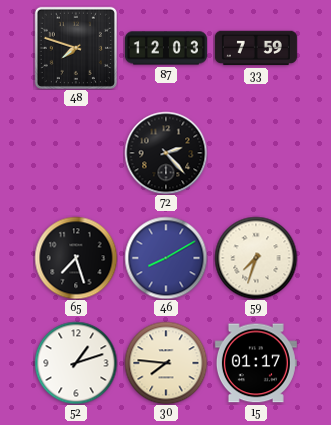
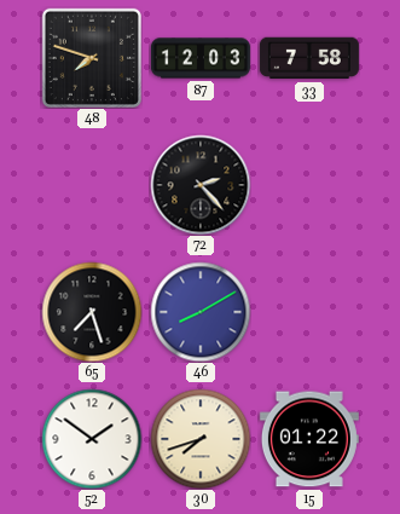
33: 7:59 -> 7:58
59: 7:33 -> none
52: 1:12 -> 1:51
30: 7:46 -> 7:42
15: 01:17 -> 01:22
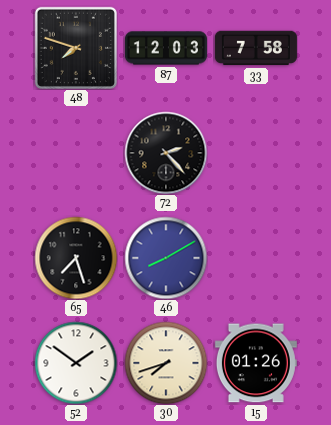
15: 01:22 -> 01:26
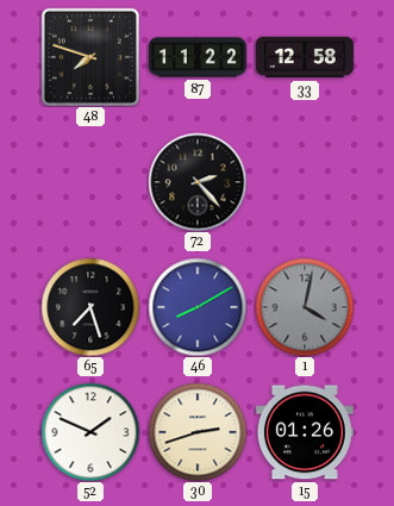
87: 12:03 -> 11:22
33: 7:58 -> 12:58
1: none -> 4:02
52: 1:51 -> 1:49
30: 7:42 -> 2:42
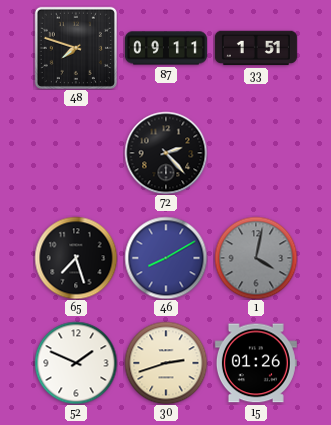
87: 11:22 -> 09:11
33: 12:58 -> 1:51
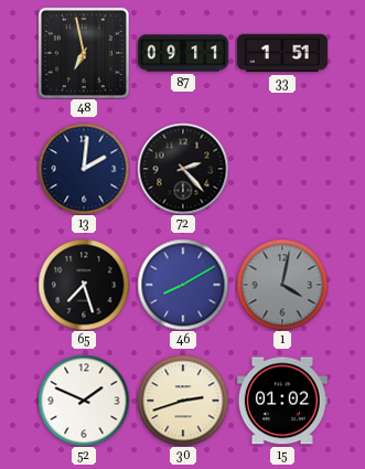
48: 7:48 -> 6:58
13: none -> 2:01
15: 01:26 -> 01:02
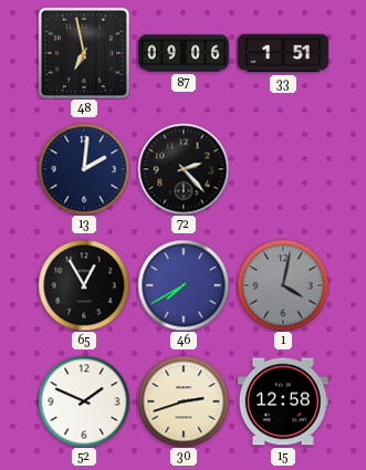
87: 09:11 -> 09:06
65: 7:27 -> 12:55
46: 8:10 -> 7:40
15: 01:02 -> 12:58
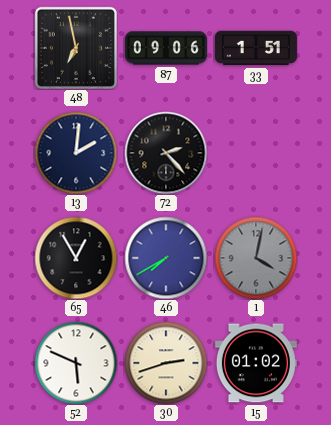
52: 1:49 -> 5:49
15: 12:58 -> 01:02
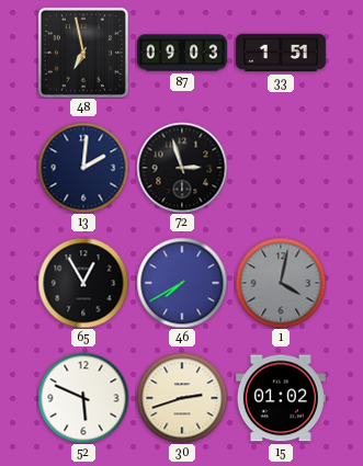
87: 09:06 -> 09:03
72: 2:23 -> 2:57
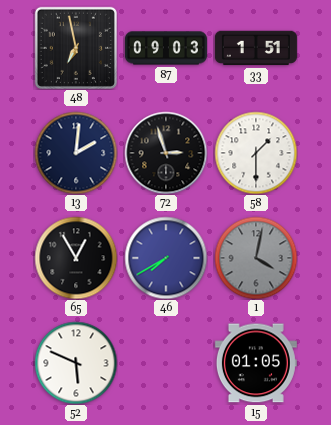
58: none -> 1:30
30: 2:42 -> none
15: 01:02 -> 01:05
